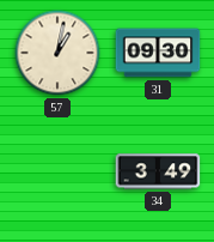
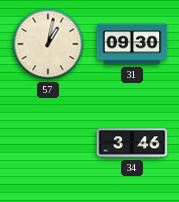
34: 3:49 -> 3:46
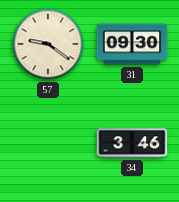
57: 1:02 -> 9:21
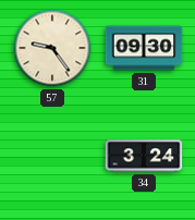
57: 9:21 -> 9:24
34: 3:46 -> 3:24
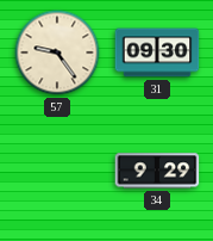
34: 3:24 -> 9:29
